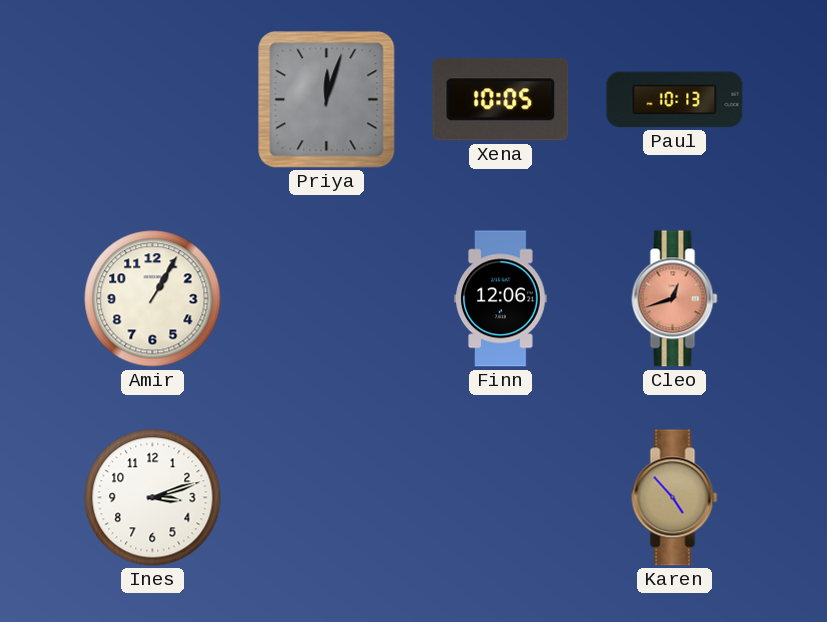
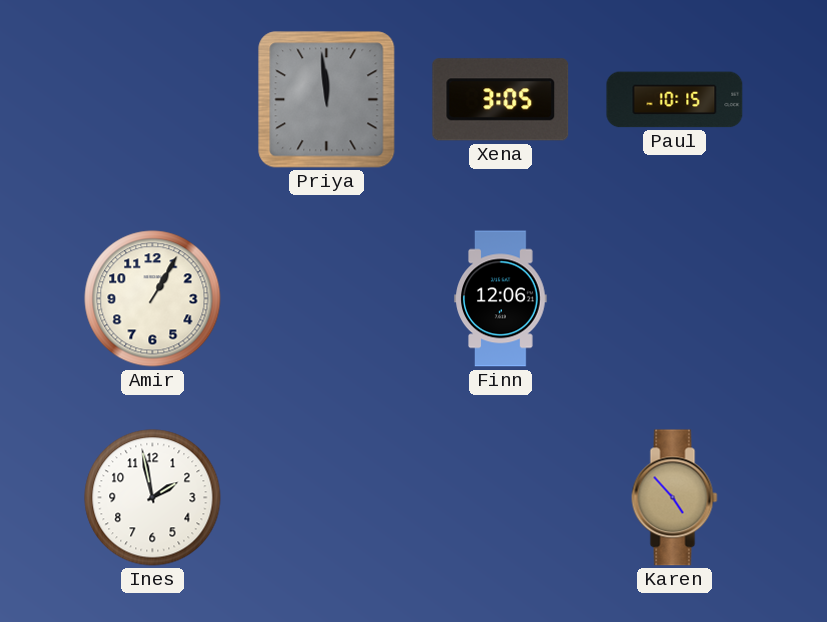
Priya: 12:03 -> 11:59
Xena: 10:05 -> 3:05
Paul: 10:13 -> 10:15
Cleo: 12:42 -> none
Ines: 3:12 -> 1:58
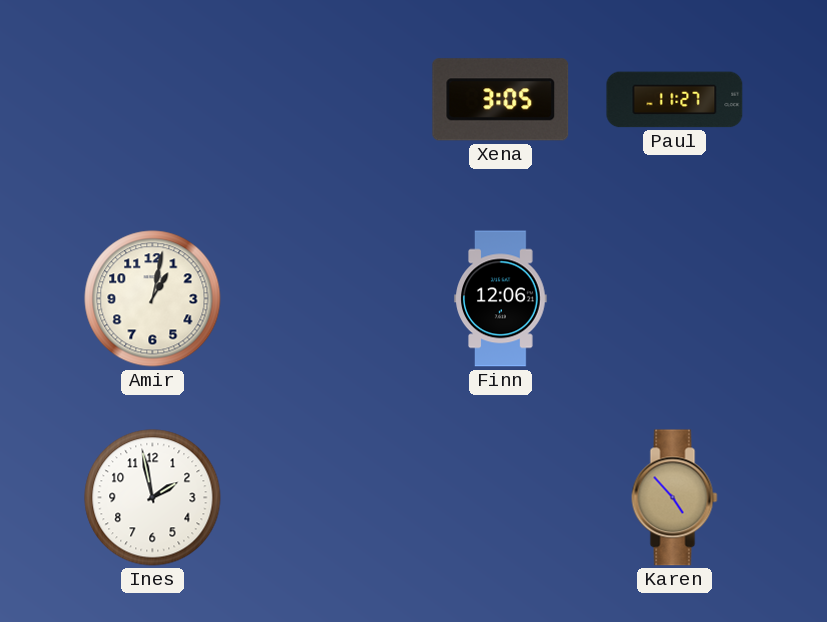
Priya: 11:59 -> none
Paul: 10:15 -> 11:27
Amir: 1:05 -> 1:02
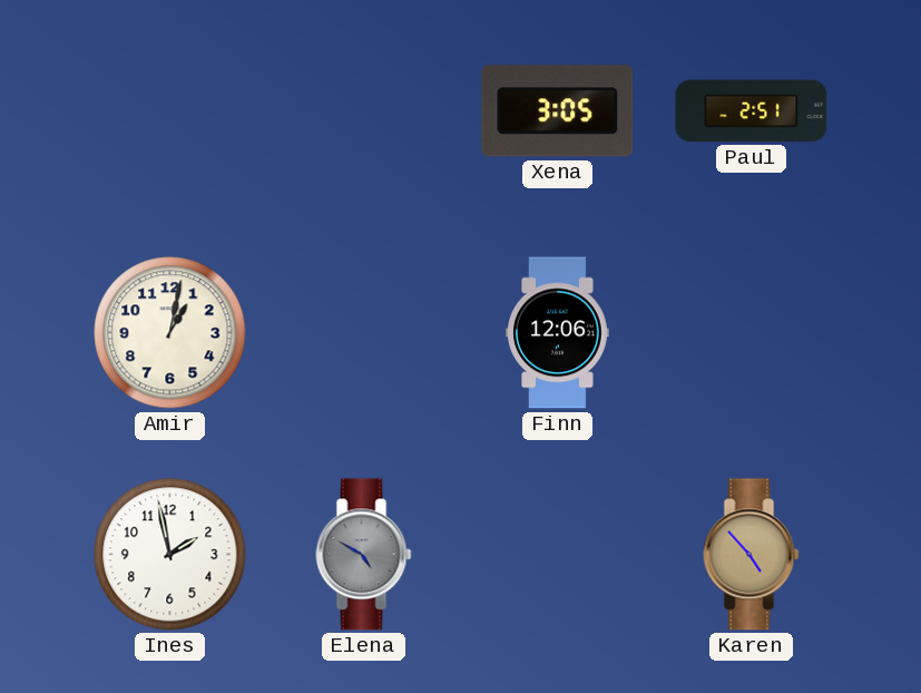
Paul: 11:27 -> 2:51
Elena: none -> 4:50
